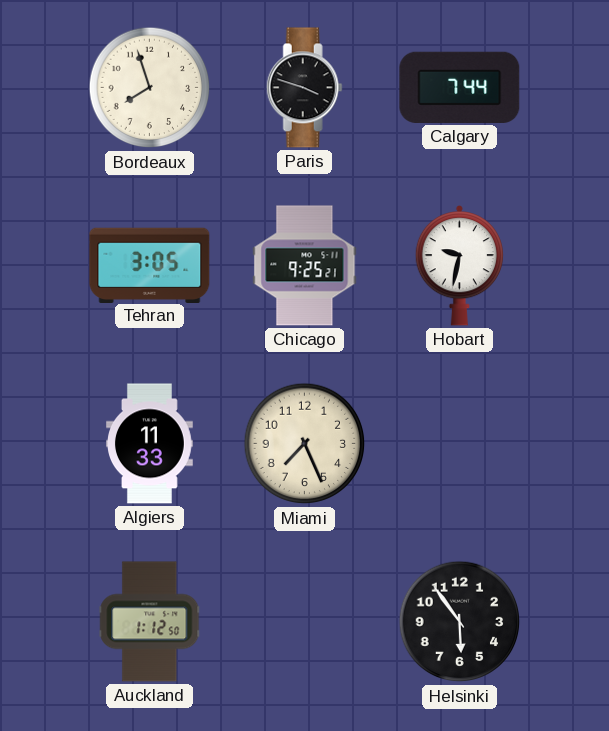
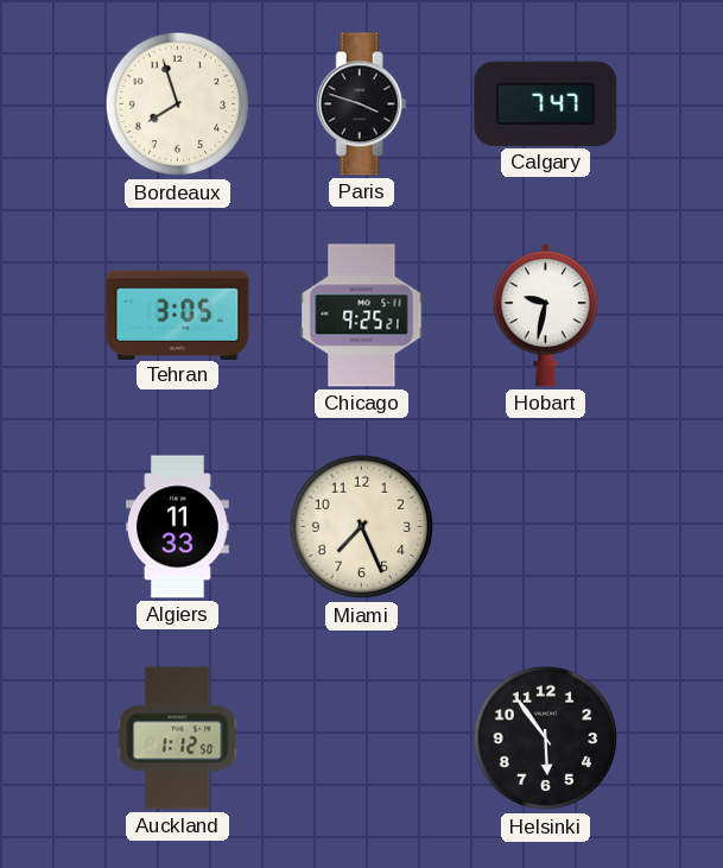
Calgary: 7:44 -> 7:47
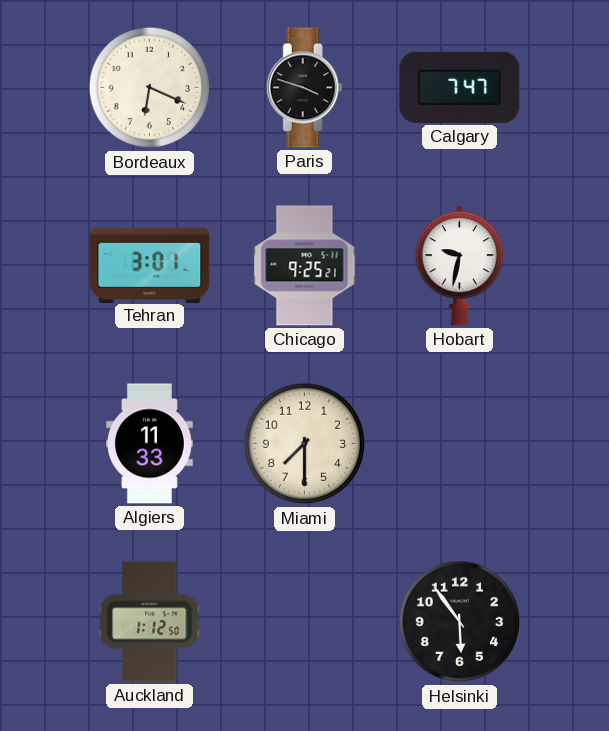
Bordeaux: 7:57 -> 6:19
Tehran: 3:05 -> 3:01
Miami: 7:26 -> 7:30
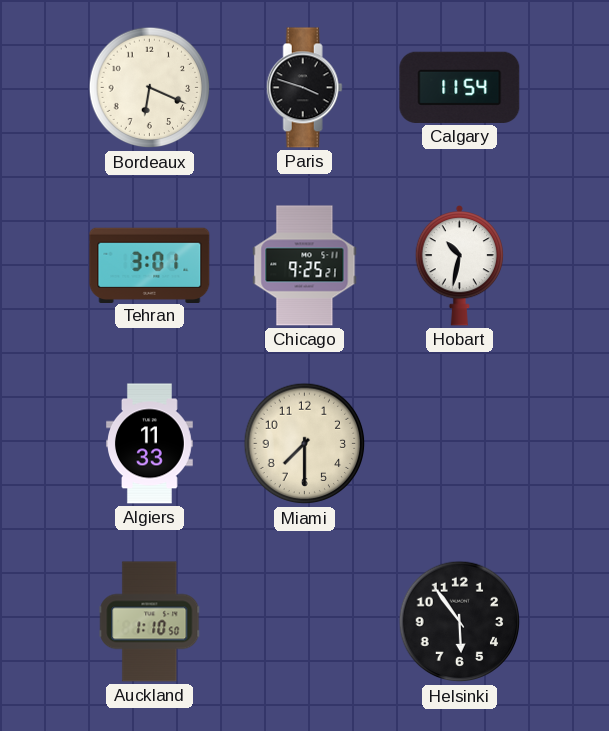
Calgary: 7:47 -> 11:54
Hobart: 9:32 -> 10:32
Auckland: 1:12 -> 1:10
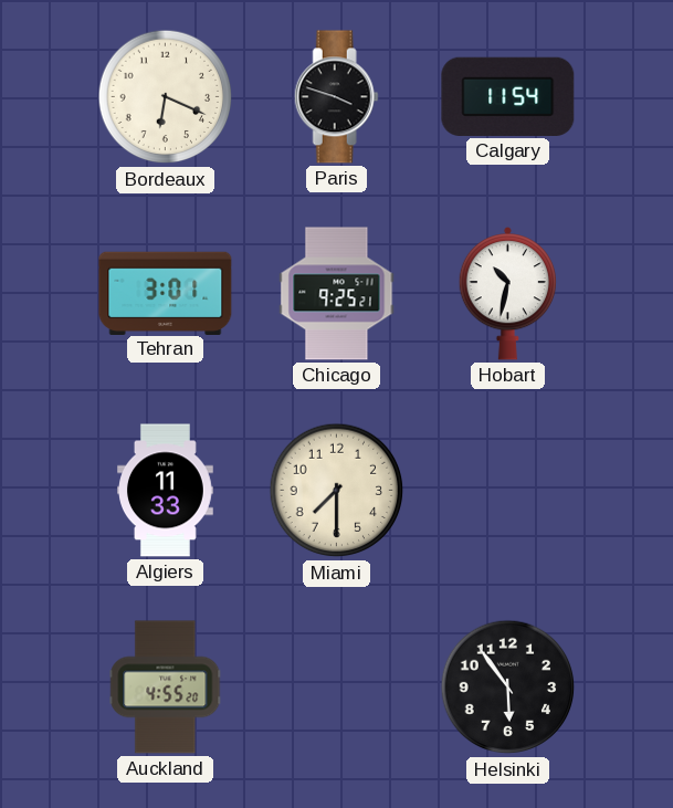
Auckland: 1:10 -> 4:55
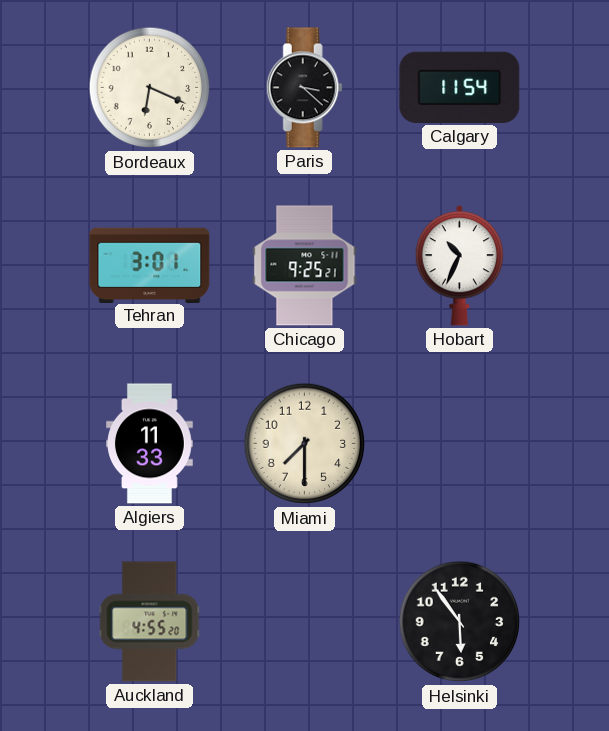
Paris: 3:48 -> 3:22
Hobart: 10:32 -> 10:34
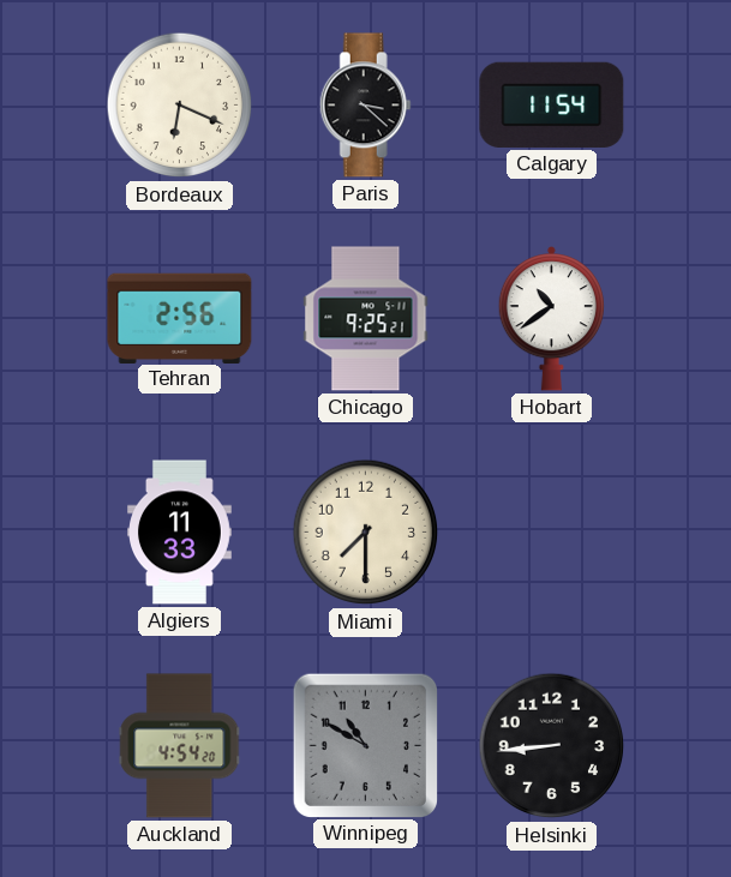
Tehran: 3:01 -> 2:56
Hobart: 10:34 -> 10:39
Auckland: 4:55 -> 4:54
Winnipeg: none -> 10:50
Helsinki: 5:54 -> 8:44
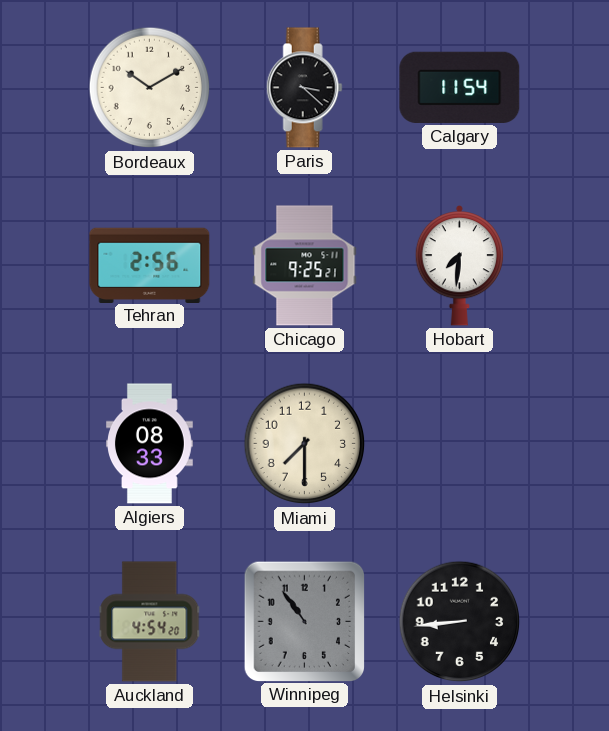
Bordeaux: 6:19 -> 10:10
Hobart: 10:39 -> 7:31
Algiers: 11:33 -> 08:33
Winnipeg: 10:50 -> 10:54
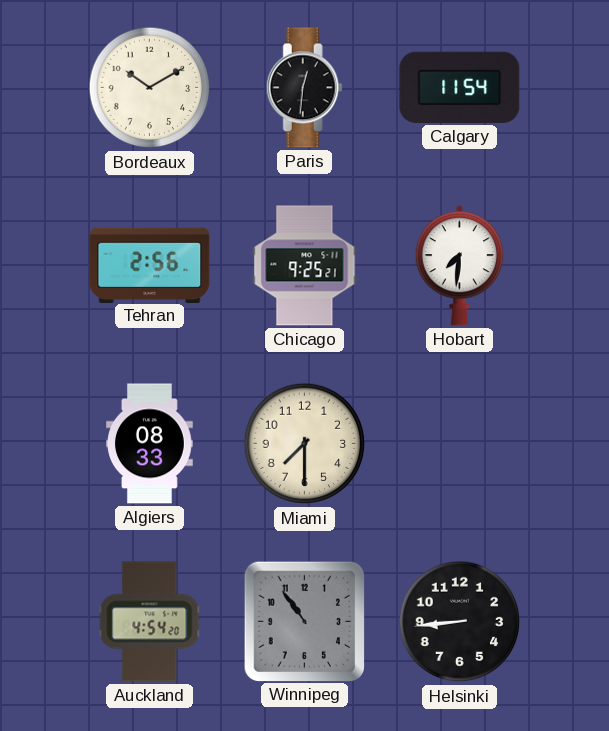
Paris: 3:22 -> 12:31
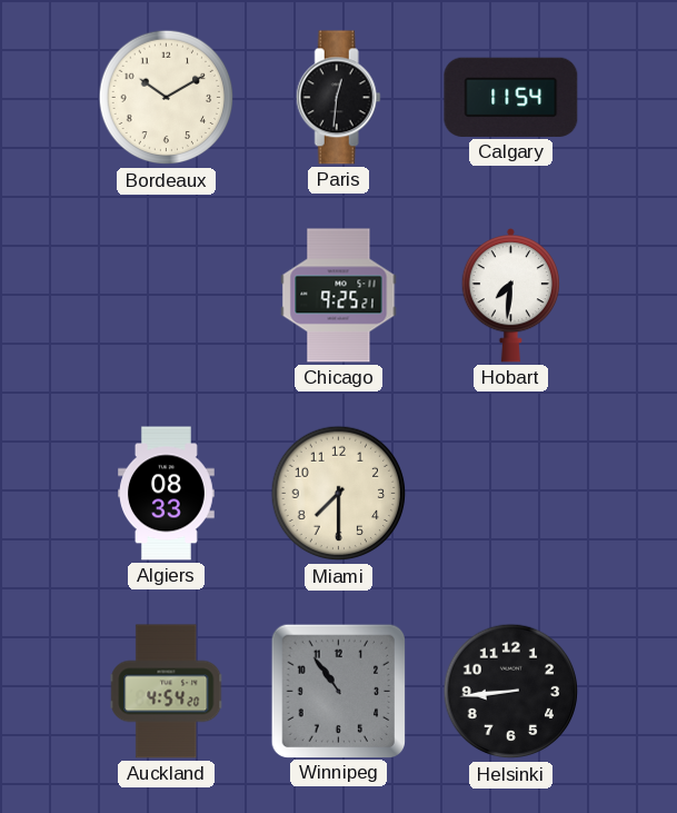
Tehran: 2:56 -> none
